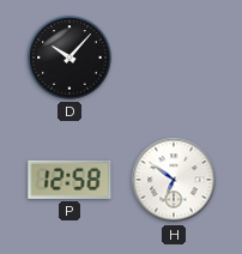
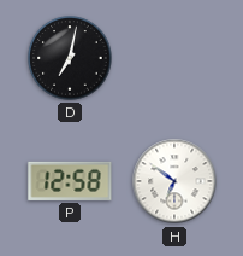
D: 10:07 -> 7:02
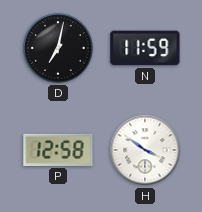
N: none -> 11:59
H: 6:51 -> 3:51
